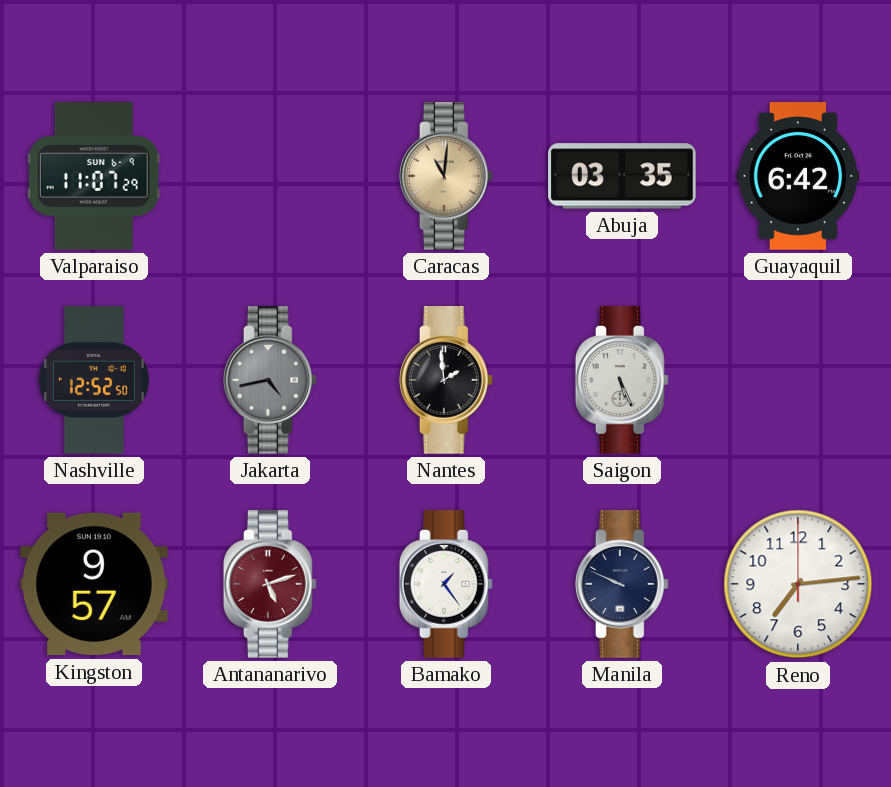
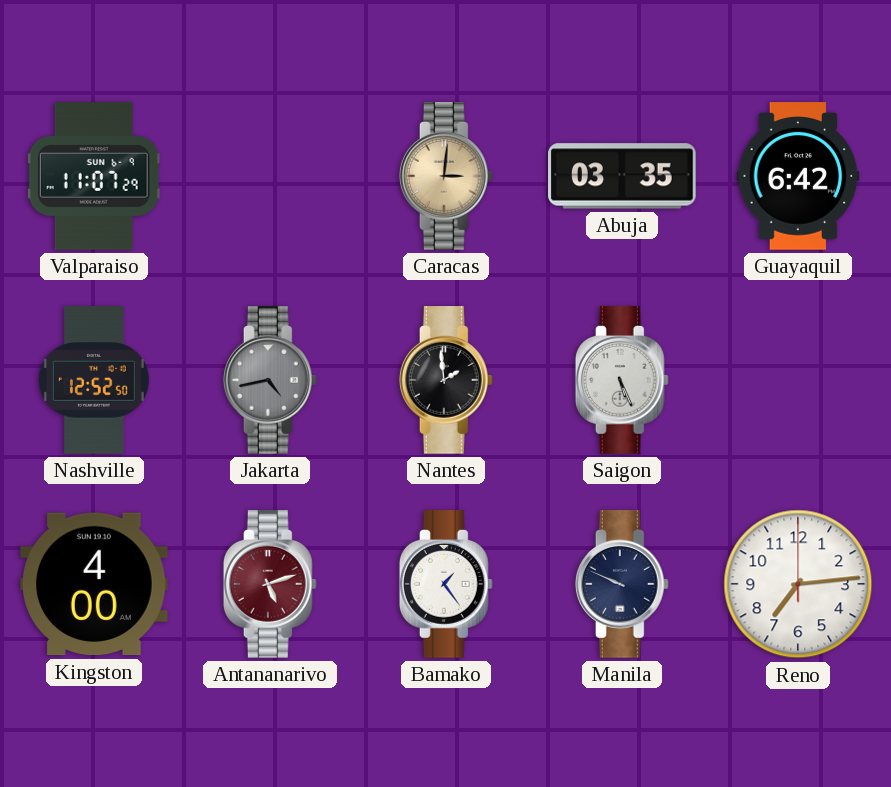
Caracas: 11:01 -> 3:01
Kingston: 9:57 -> 4:00
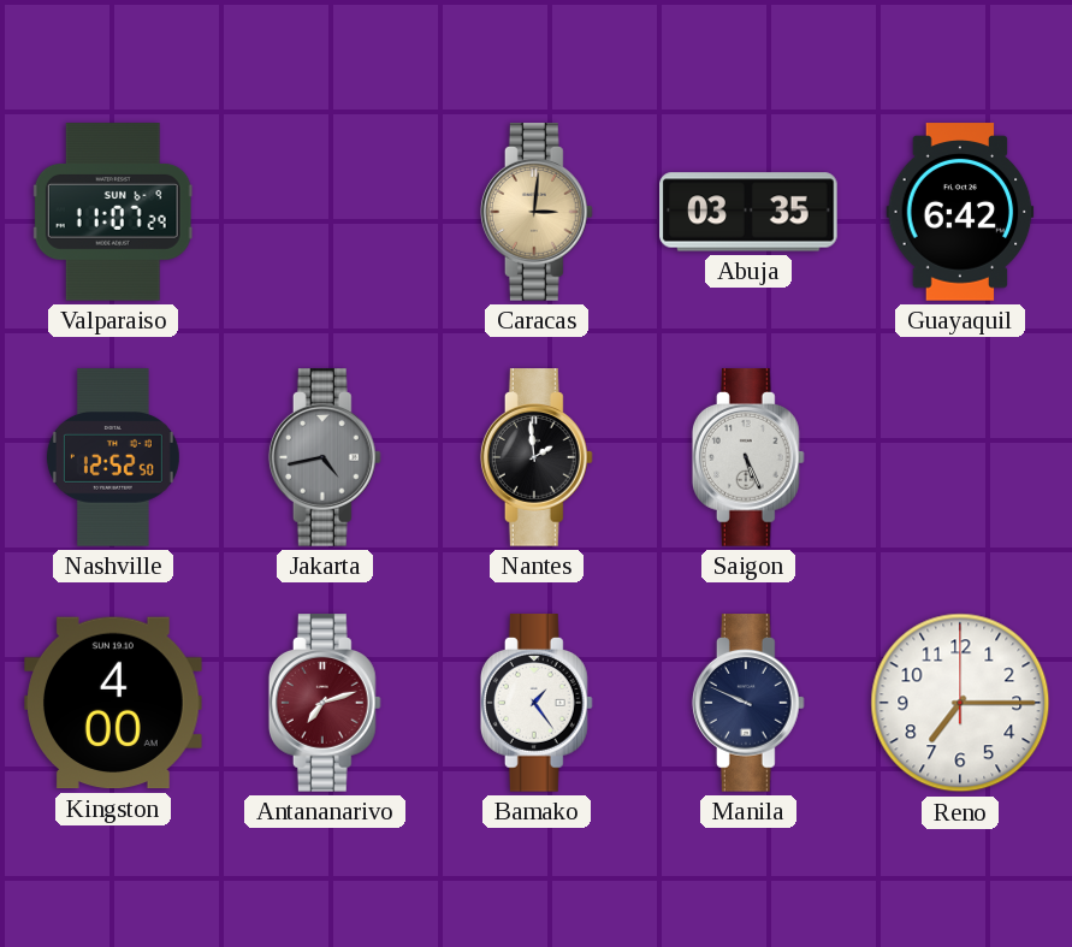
Antananarivo: 5:12 -> 7:12
Reno: 7:14 -> 7:15
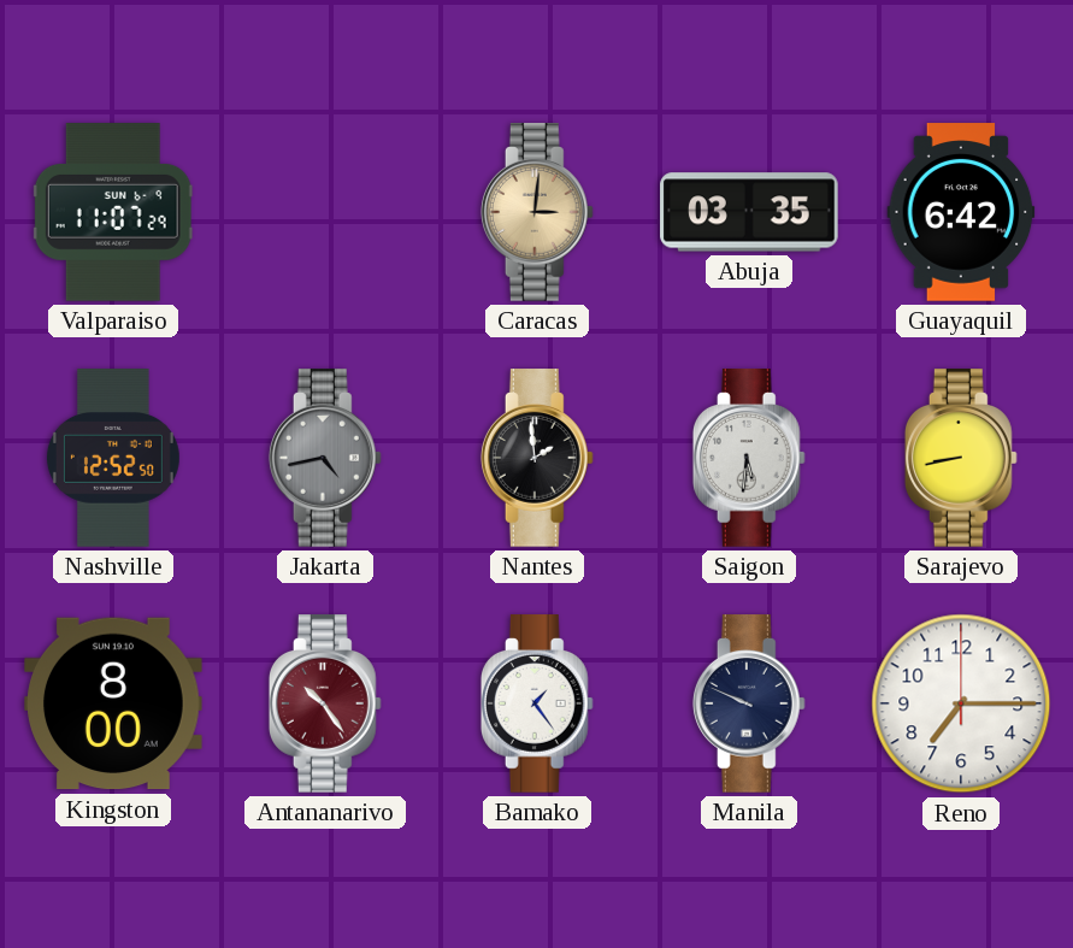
Saigon: 5:26 -> 5:31
Sarajevo: none -> 8:43
Kingston: 4:00 -> 8:00
Antananarivo: 7:12 -> 10:24
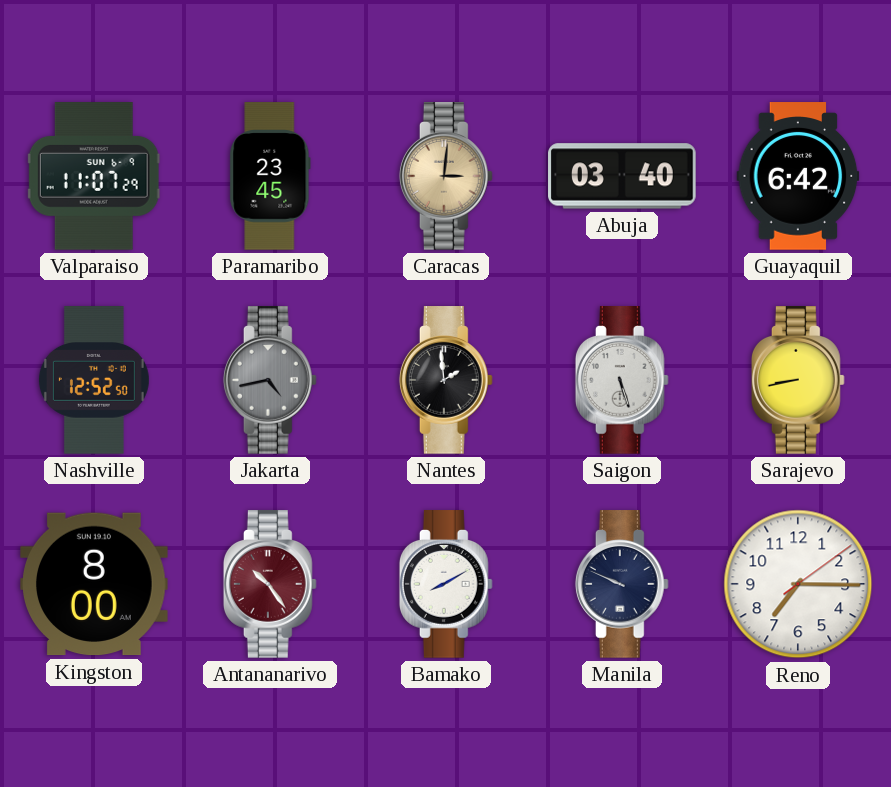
Paramaribo: none -> 23:45
Abuja: 03:35 -> 03:40
Saigon: 5:31 -> 5:27
Bamako: 1:24 -> 8:10
Reno: 7:15:00 -> 7:15:09
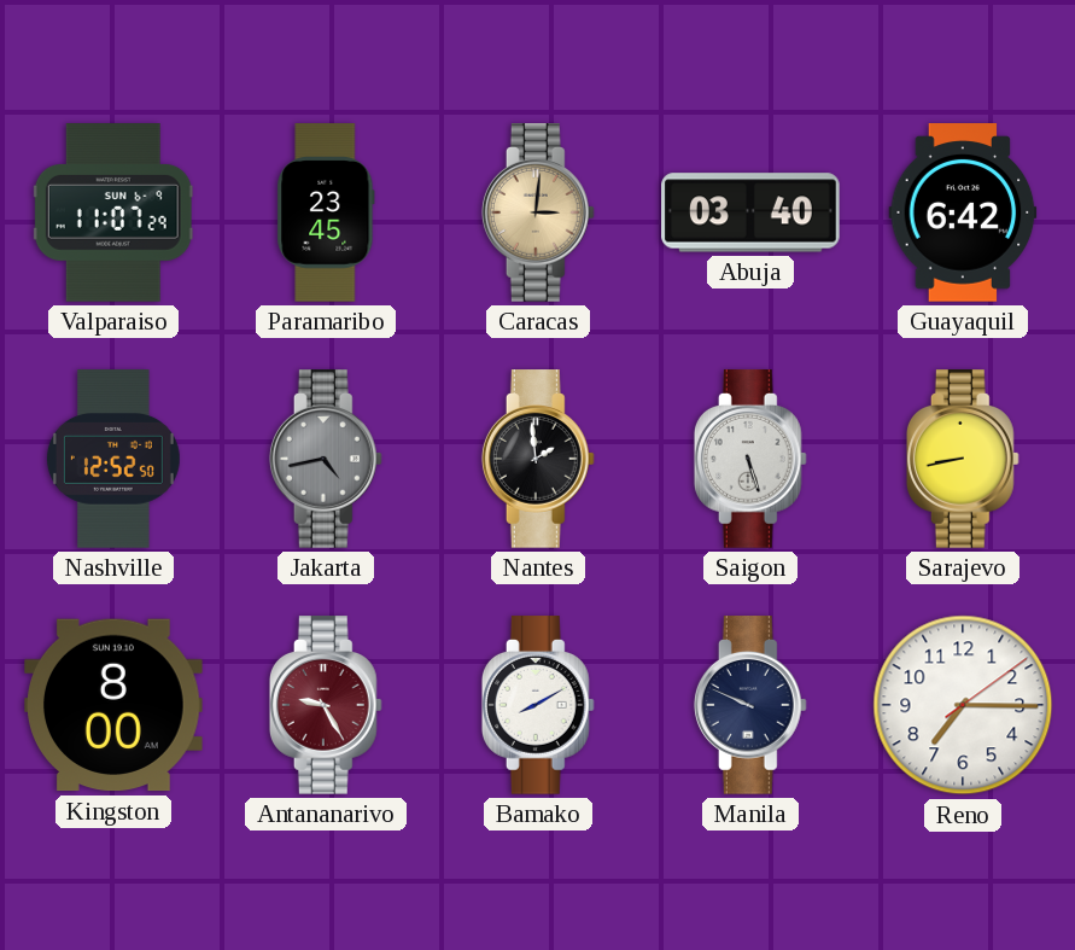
Antananarivo: 10:24 -> 9:25
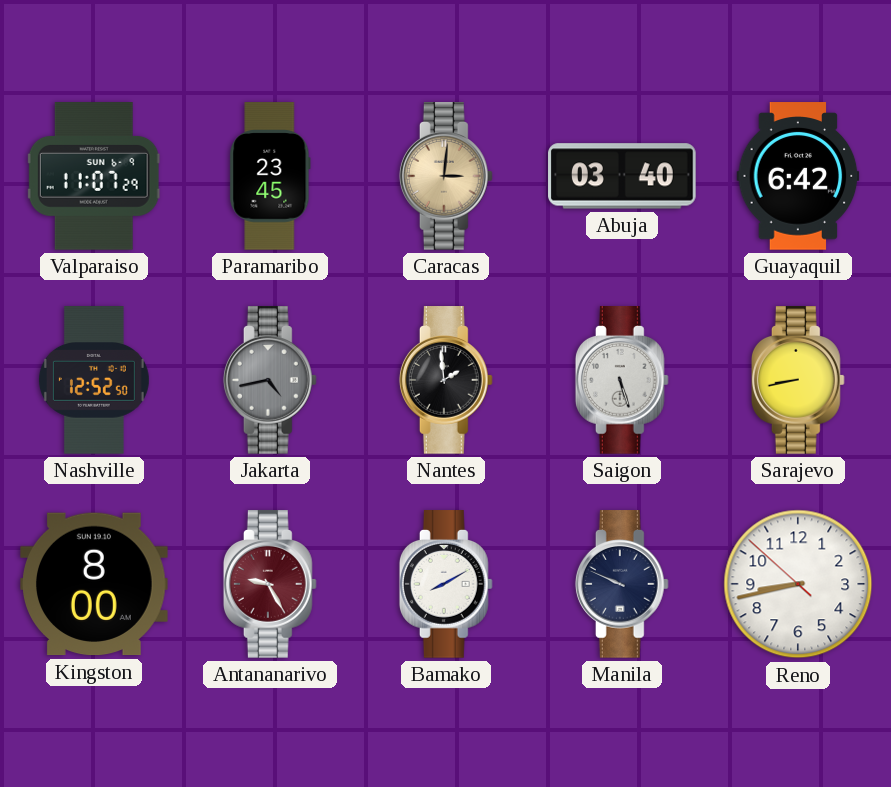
Reno: 7:15 -> 8:42
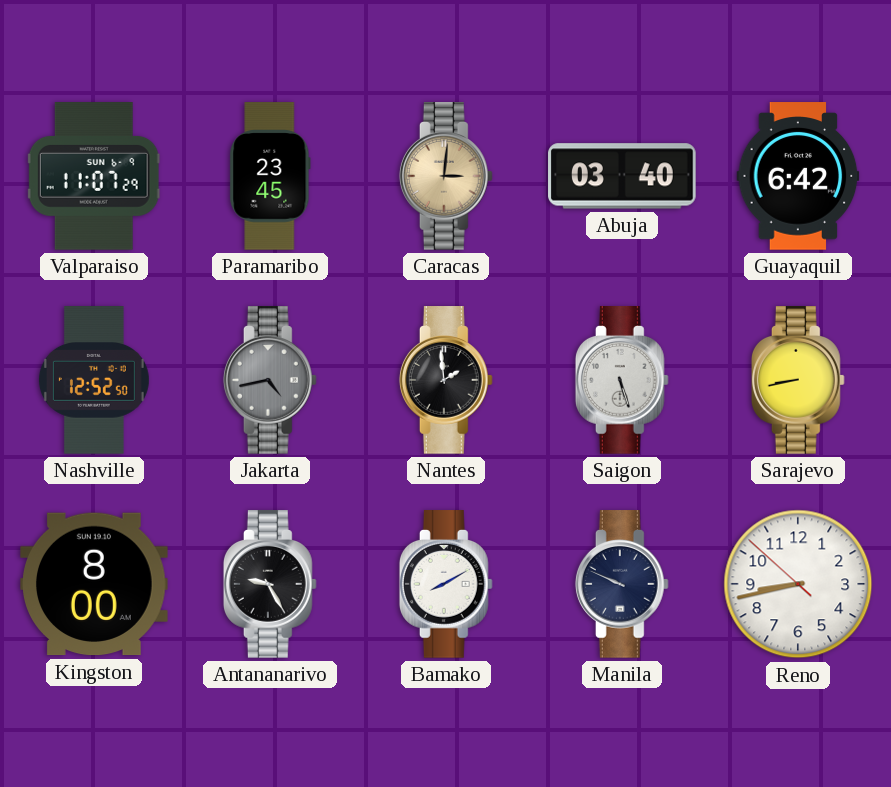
Antananarivo dial: burgundy -> black
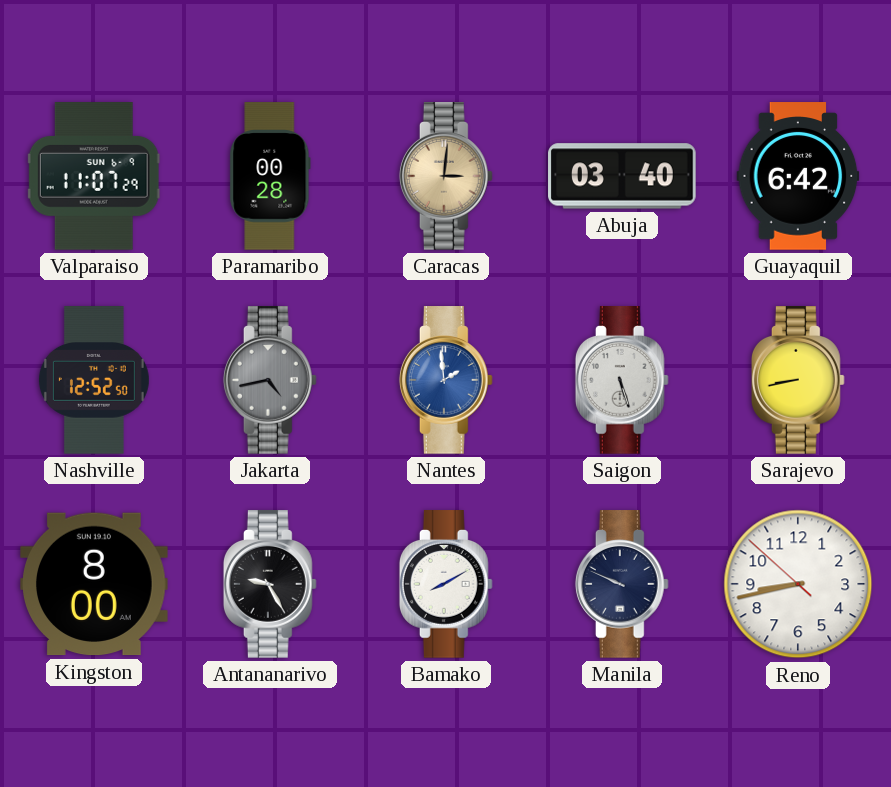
Paramaribo: 23:45 -> 00:28
Nantes dial: black -> blue
